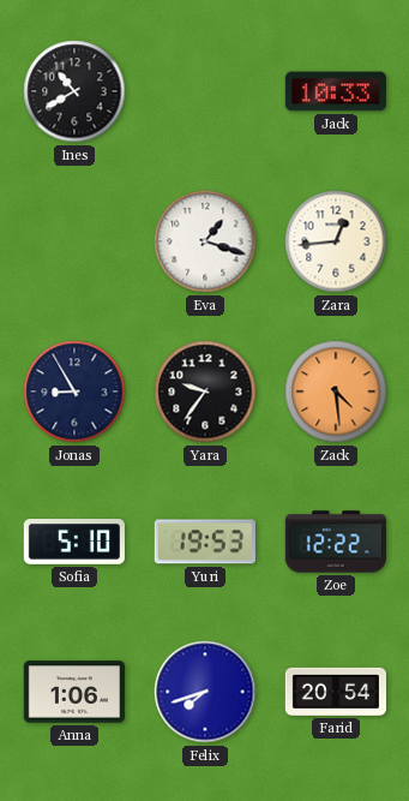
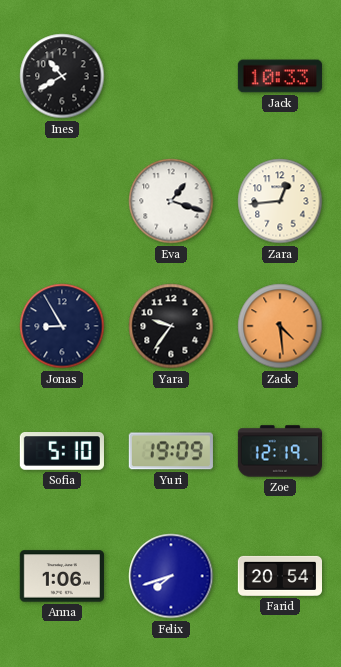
Yuri: 19:53 -> 19:09
Zoe: 12:22 -> 12:19
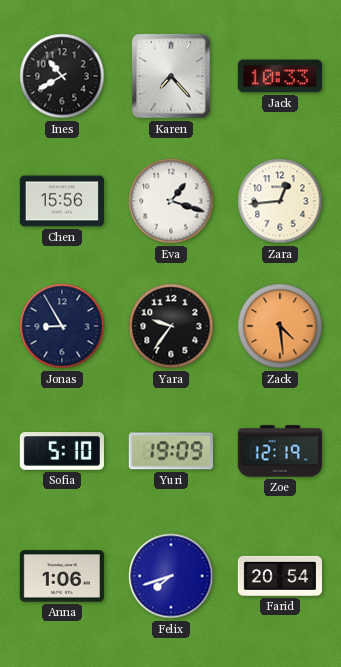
Karen: none -> 7:23
Chen: none -> 15:56
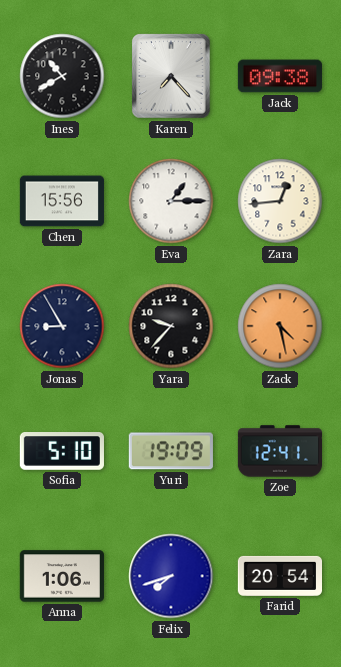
Jack: 10:33 -> 09:38
Eva: 1:18 -> 1:15
Yara: 9:36 -> 9:37
Zack: 4:29 -> 4:28
Zoe: 12:19 -> 12:41
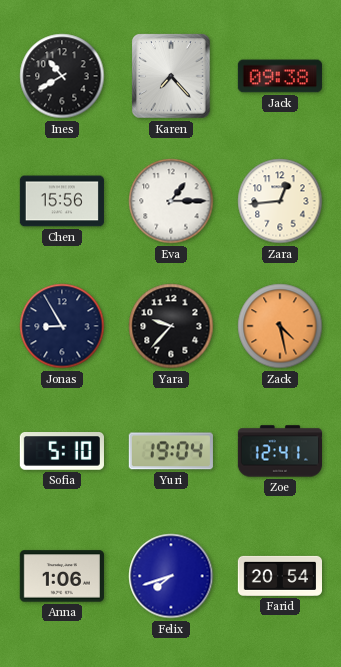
Yuri: 19:09 -> 19:04
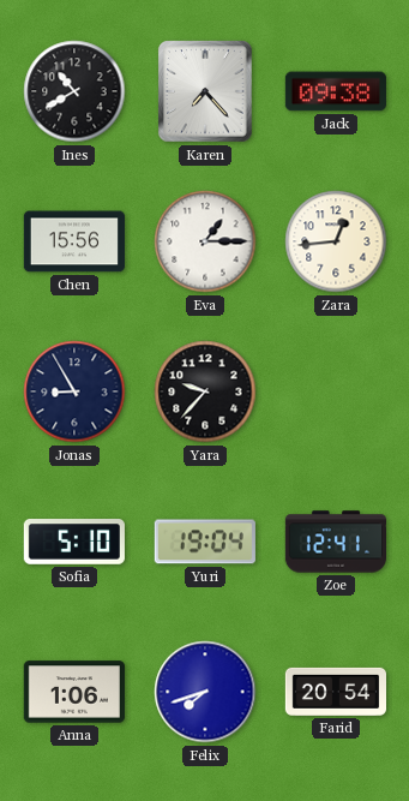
Zack: 4:28 -> none
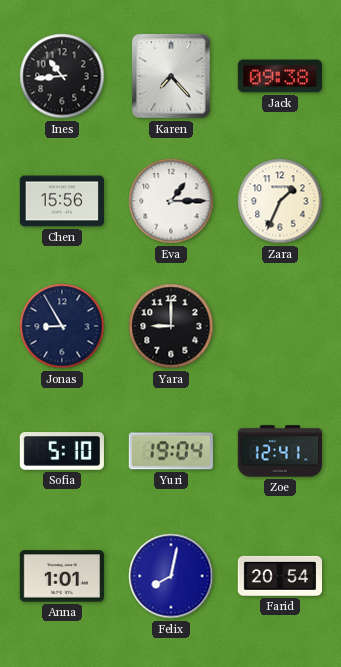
Ines: 10:40 -> 10:44
Zara: 12:44 -> 1:34
Yara: 9:37 -> 9:00
Anna: 1:06 -> 1:01
Felix: 7:42 -> 8:02
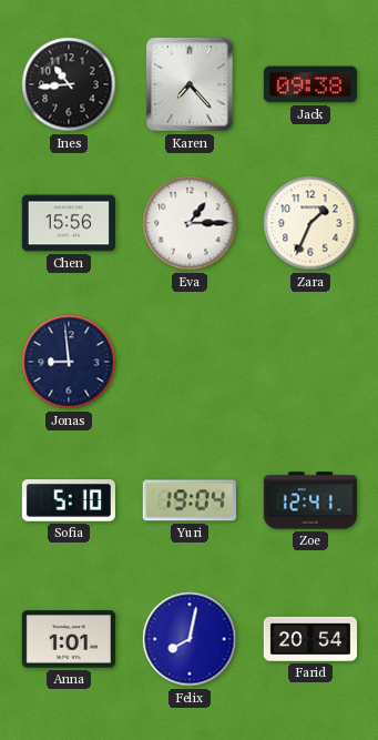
Jonas: 8:55 -> 8:59
Yara: 9:00 -> none
